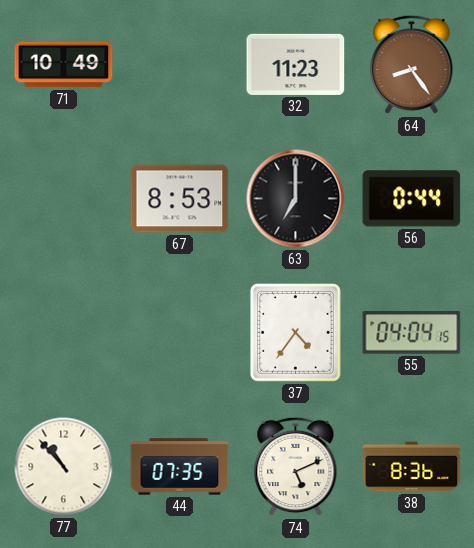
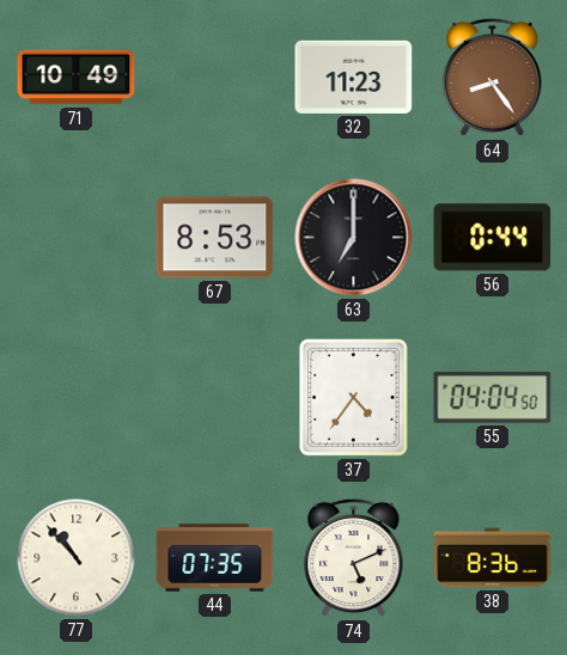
55: 04:04:15 -> 04:04:50
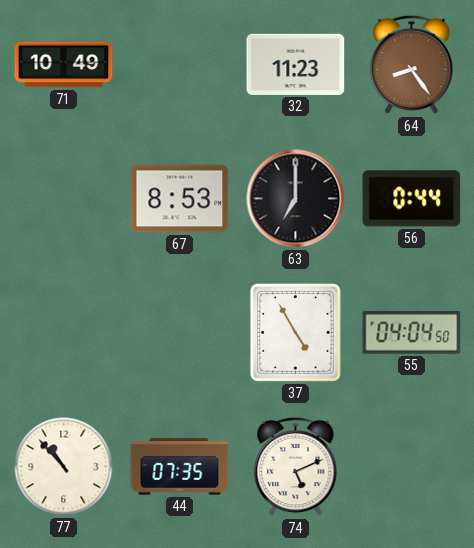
37: 4:36 -> 4:55
38: 8:36 -> none
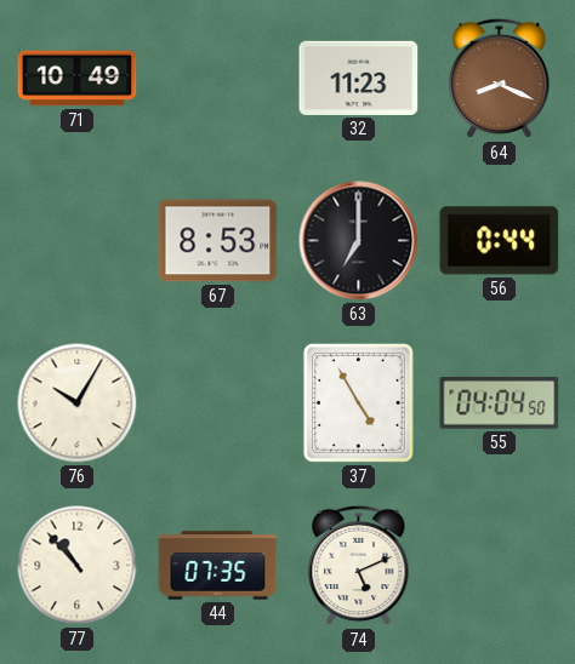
64: 8:24 -> 8:19
76: none -> 10:05
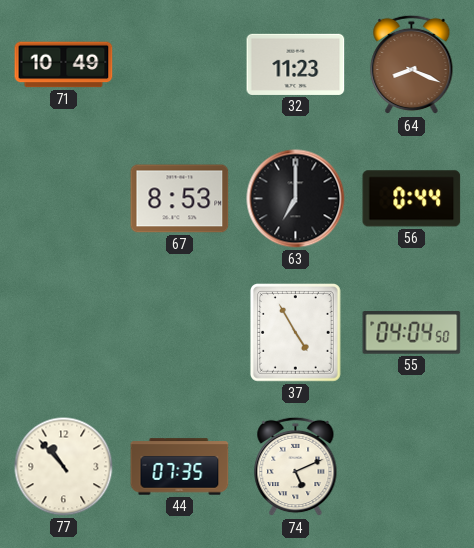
76: 10:05 -> none
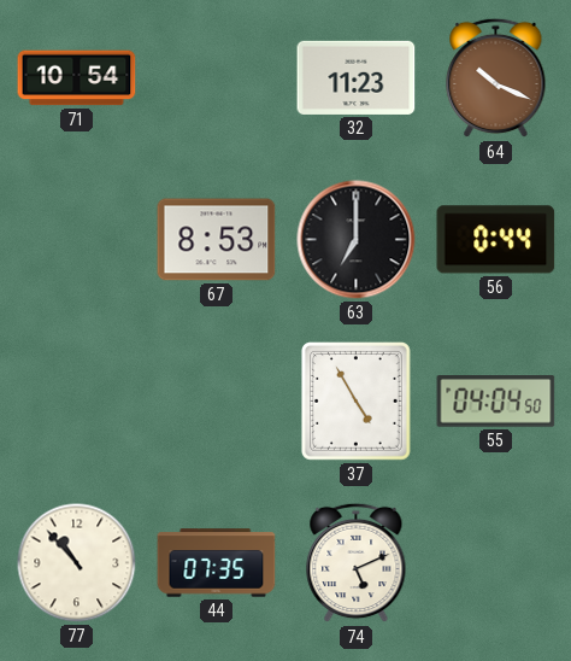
71: 10:49 -> 10:54
64: 8:19 -> 10:19
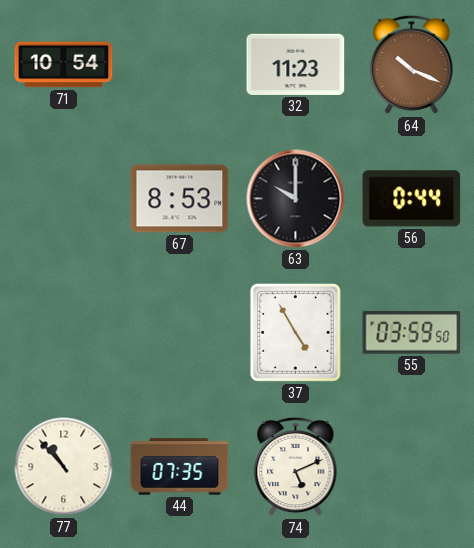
63: 7:00 -> 10:00
55: 04:04 -> 03:59
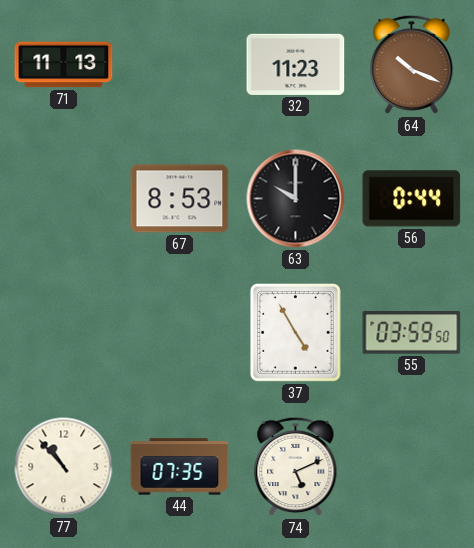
71: 10:54 -> 11:13
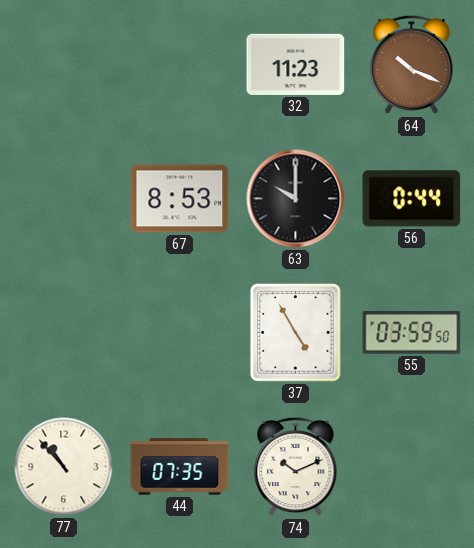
71: 11:13 -> none
74: 5:11 -> 10:11
